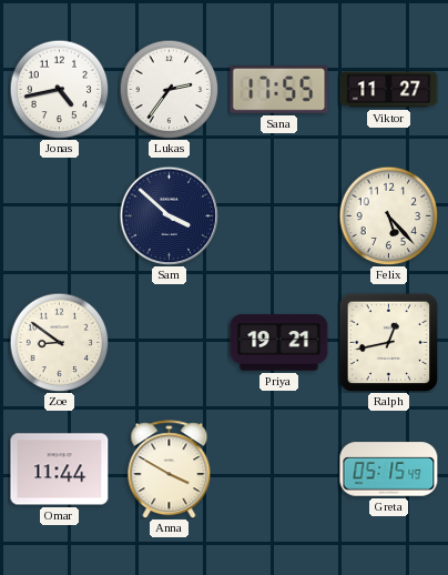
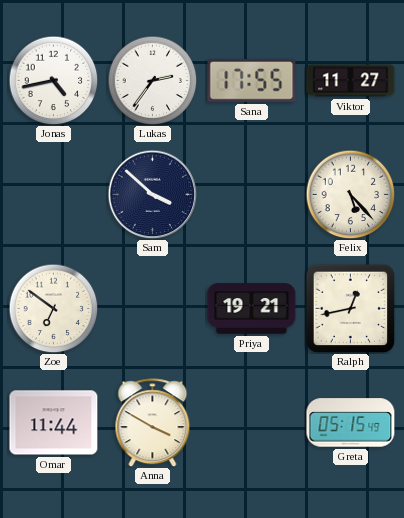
Zoe: 8:51 -> 6:51
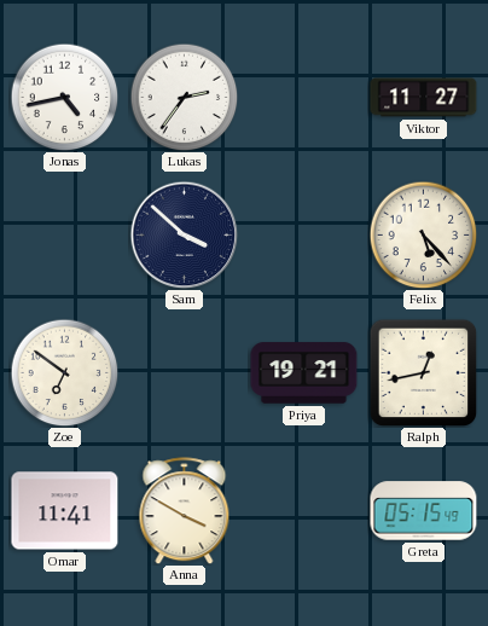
Sana: 17:55 -> none
Omar: 11:44 -> 11:41
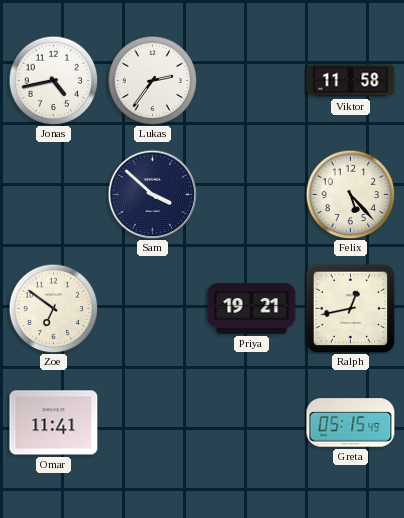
Viktor: 11:27 -> 11:58
Anna: 3:50 -> none
